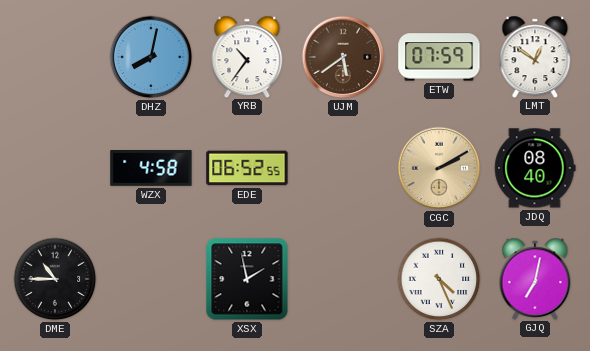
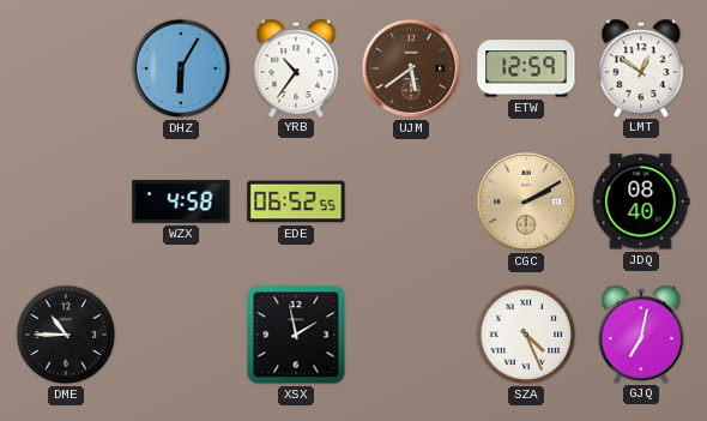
DHZ: 8:02 -> 6:05
ETW: 07:59 -> 12:59
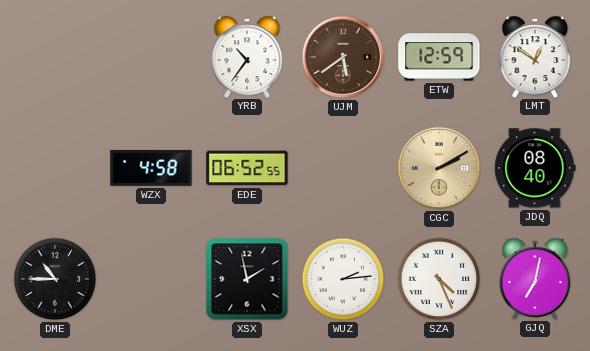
DHZ: 6:05 -> none
WUZ: none -> 2:14
